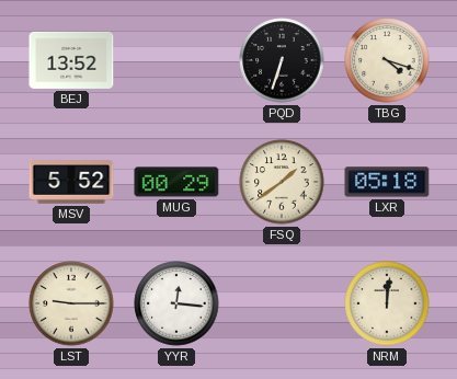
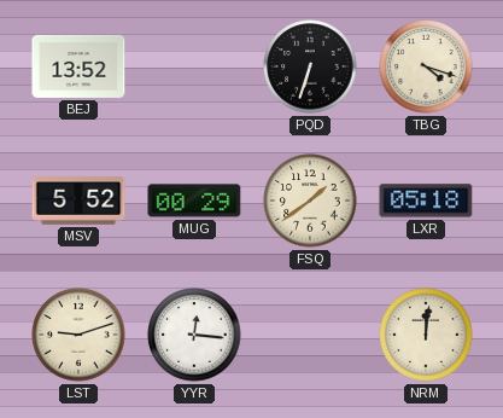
LST: 9:15 -> 9:12
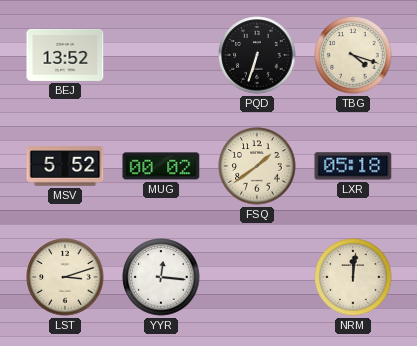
MUG: 00:29 -> 00:02
LST: 9:12 -> 3:12
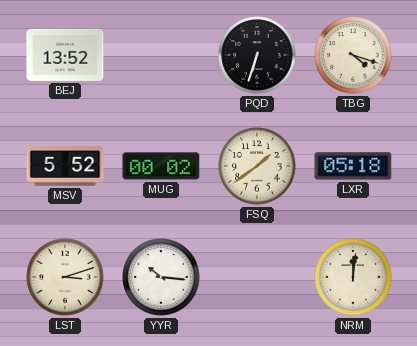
YYR: 12:16 -> 10:16
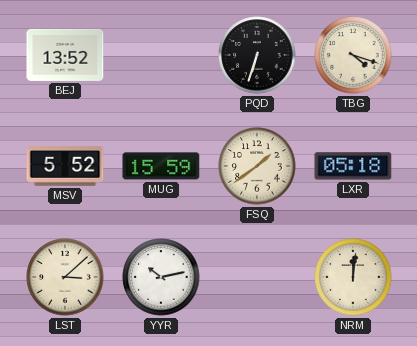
MUG: 00:02 -> 15:59
LST: 3:12 -> 3:08
YYR: 10:16 -> 10:13
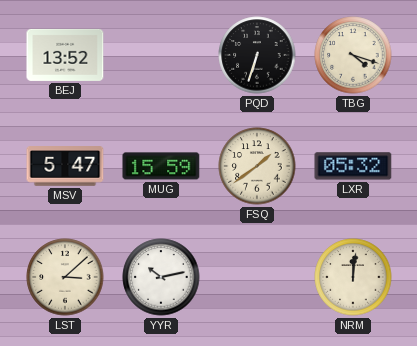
MSV: 5:52 -> 5:47
LXR: 05:18 -> 05:32
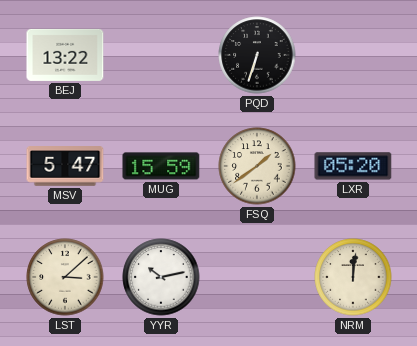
BEJ: 13:52 -> 13:22
TBG: 4:18 -> none
LXR: 05:32 -> 05:20
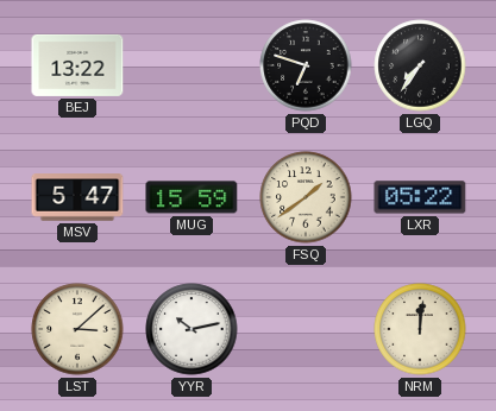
PQD: 6:33 -> 6:48
LGQ: none -> 7:36
LXR: 05:20 -> 05:22
